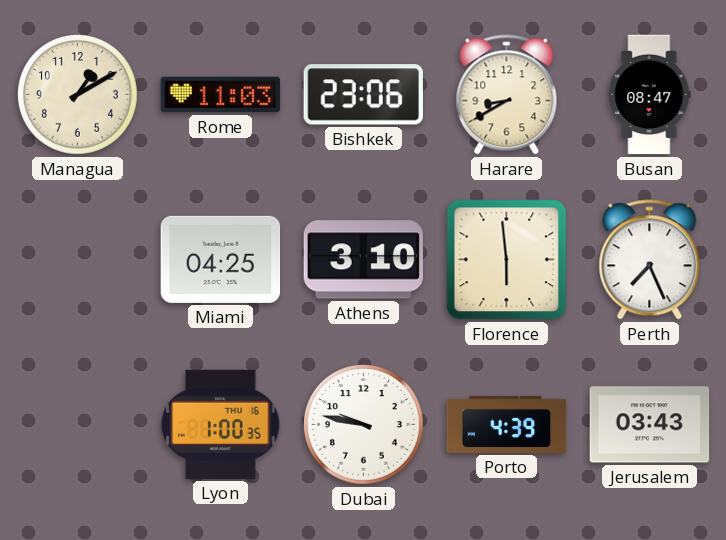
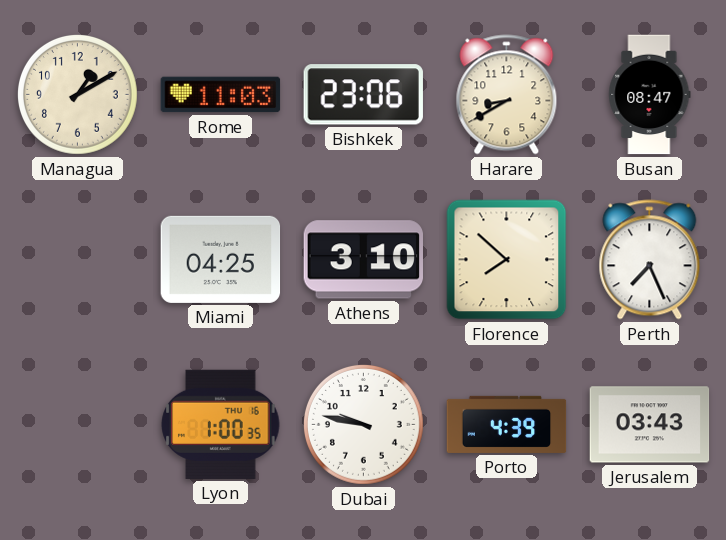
Florence: 5:59 -> 7:52
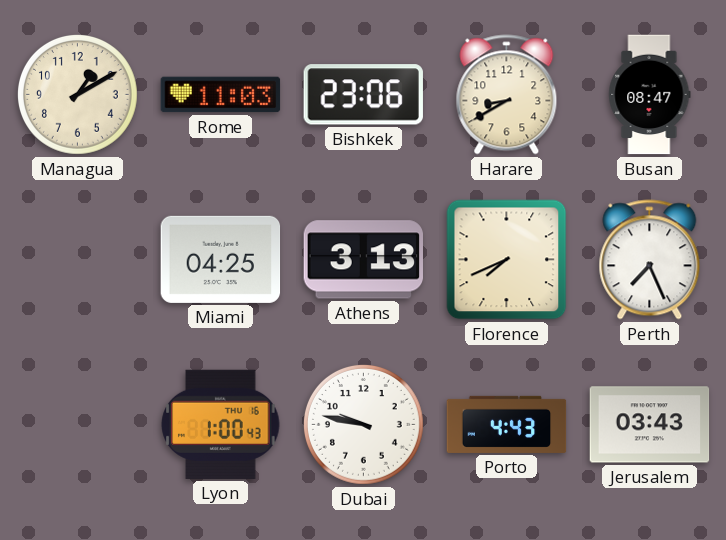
Athens: 3:10 -> 3:13
Florence: 7:52 -> 7:41
Lyon: 1:00:35 -> 1:00:43
Porto: 4:39 -> 4:43
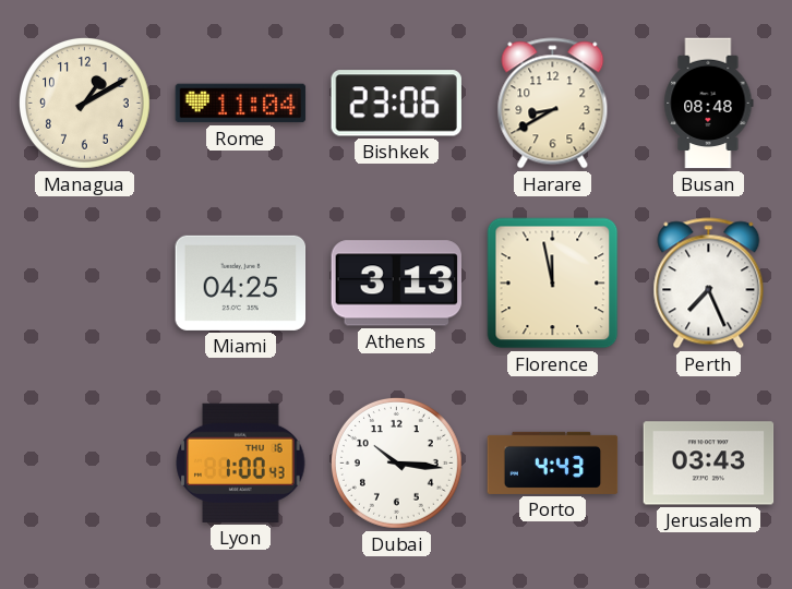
Rome: 11:03 -> 11:04
Busan: 08:47 -> 08:48
Florence: 7:41 -> 11:58
Dubai: 9:47 -> 10:16
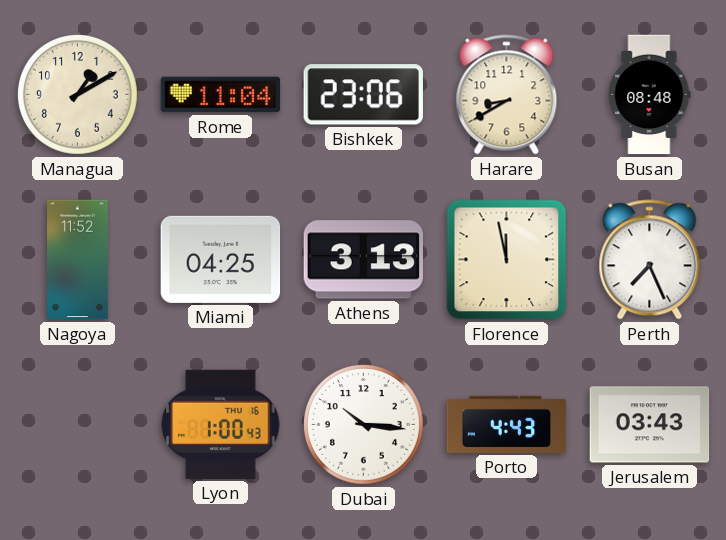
Nagoya: none -> 11:52
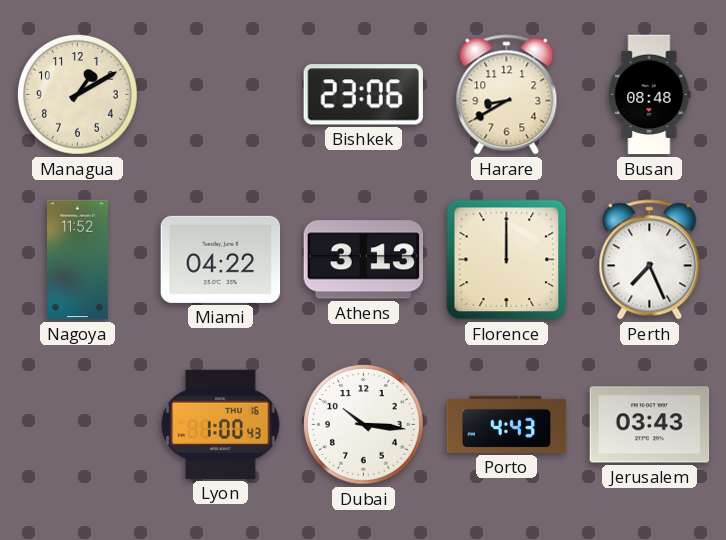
Rome: 11:04 -> none
Miami: 04:25 -> 04:22
Florence: 11:58 -> 12:00
